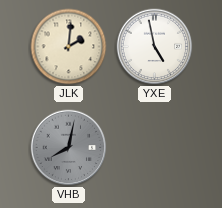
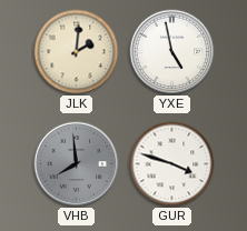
VHB: 8:02 -> 7:59
GUR: none -> 3:48
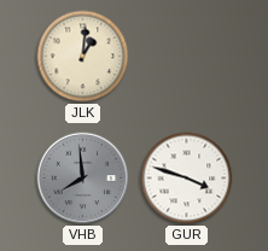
JLK: 2:01 -> 1:01
YXE: 4:58 -> none
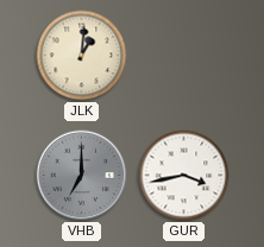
VHB: 7:59 -> 7:00
GUR: 3:48 -> 3:43
